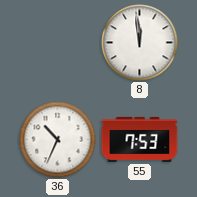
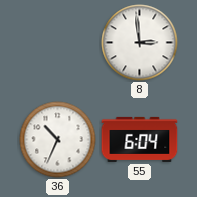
8: 11:59 -> 2:59
55: 7:53 -> 6:04
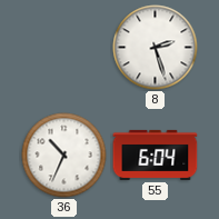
8: 2:59 -> 2:27
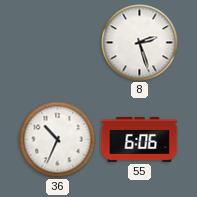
55: 6:04 -> 6:06
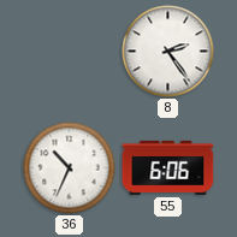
8: 2:27 -> 2:24
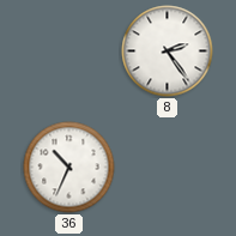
55: 6:06 -> none
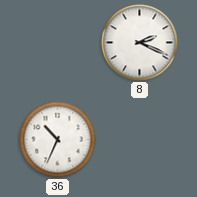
8: 2:24 -> 2:19
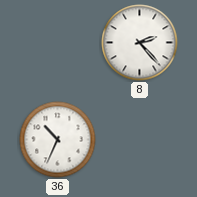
8: 2:19 -> 2:23
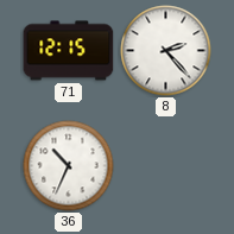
71: none -> 12:15
